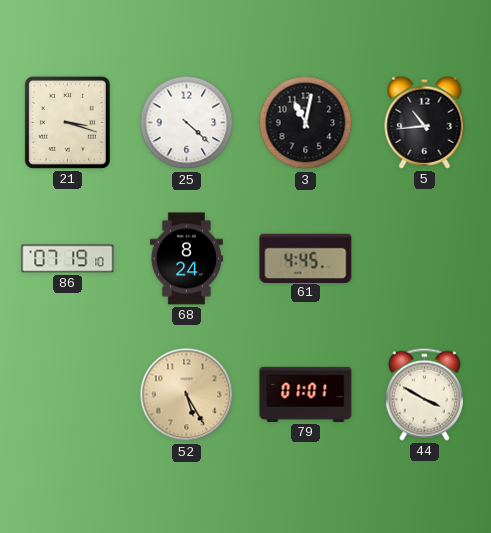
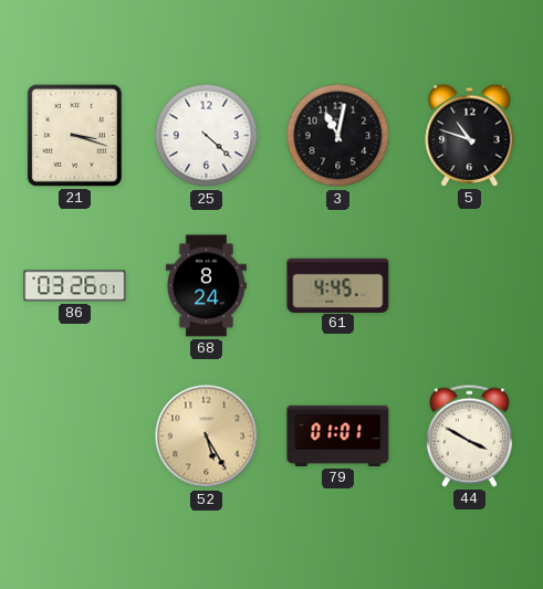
5: 10:44 -> 10:48
86: 07:19 -> 03:26
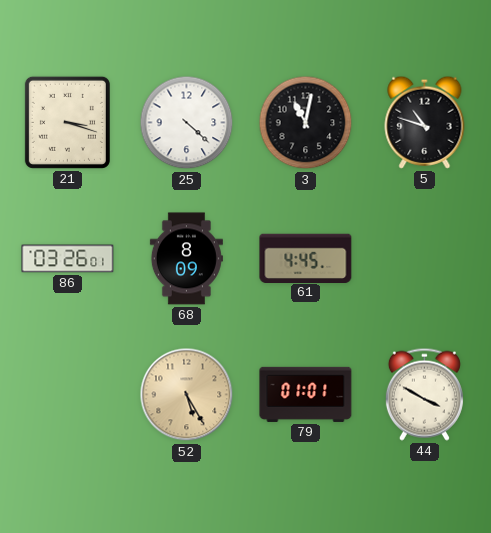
68: 8:24 -> 8:09
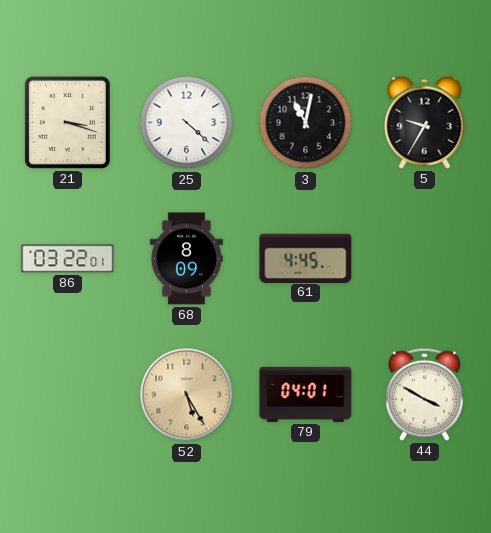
5: 10:48 -> 9:35
86: 03:26 -> 03:22
79: 01:01 -> 04:01
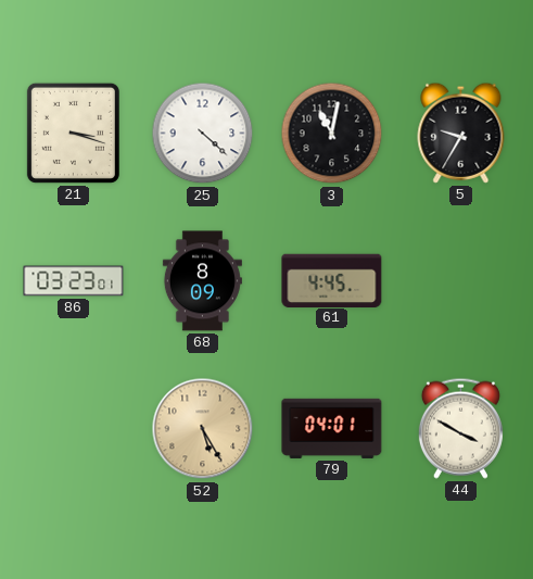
86: 03:22 -> 03:23
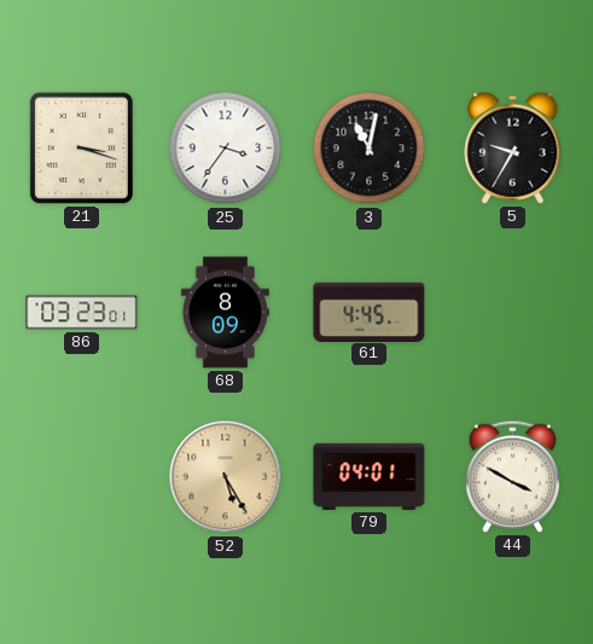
25: 4:22 -> 3:36
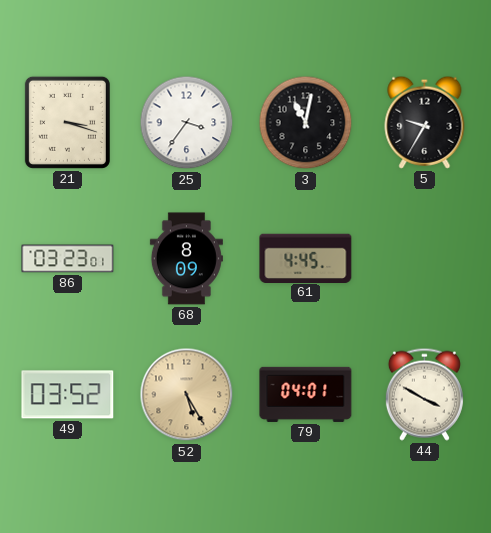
49: none -> 03:52
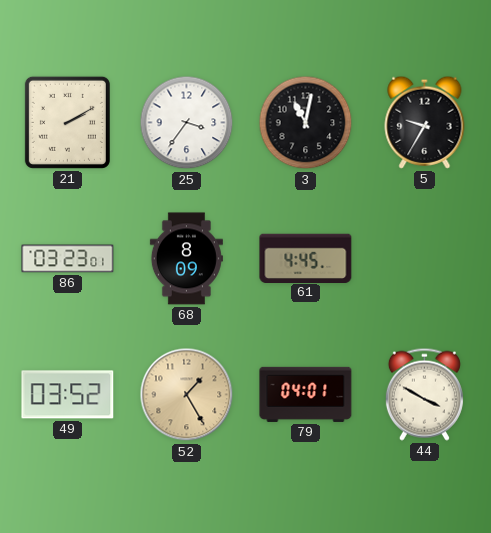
21: 3:18 -> 2:10
52: 5:25 -> 1:25
